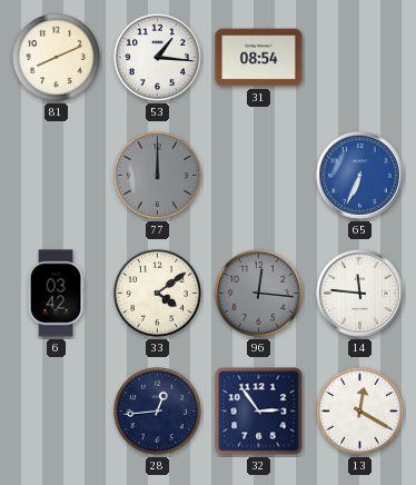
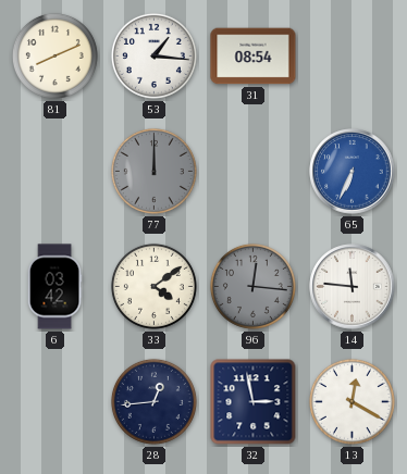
32: 2:54 -> 2:58
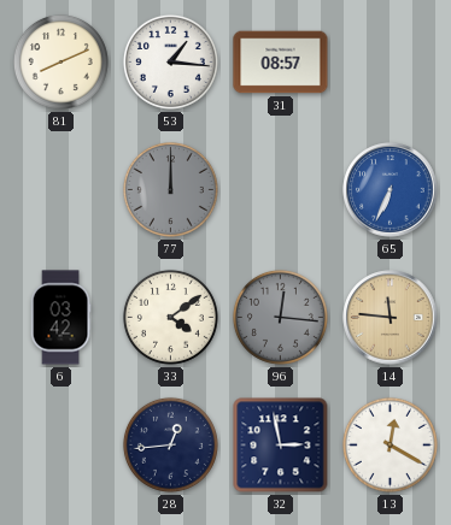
31: 08:54 -> 08:57
14 dial: white -> champagne
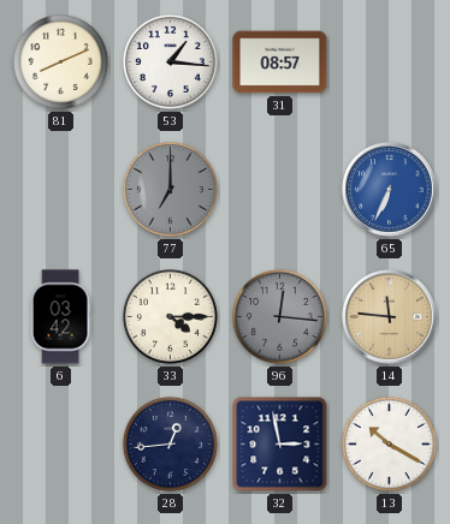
77: 12:00 -> 7:00
33: 4:09 -> 4:15
13: 12:20 -> 10:20
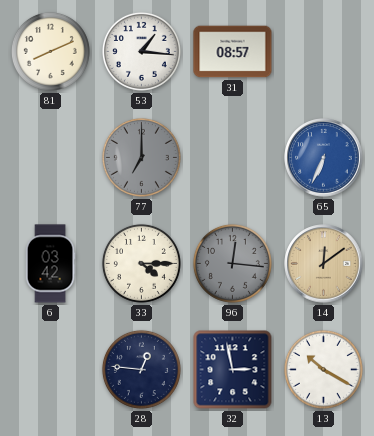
14: 11:46 -> 12:09
28: 12:44 -> 12:46
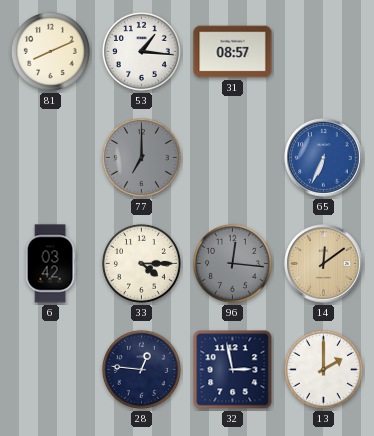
13: 10:20 -> 2:00
